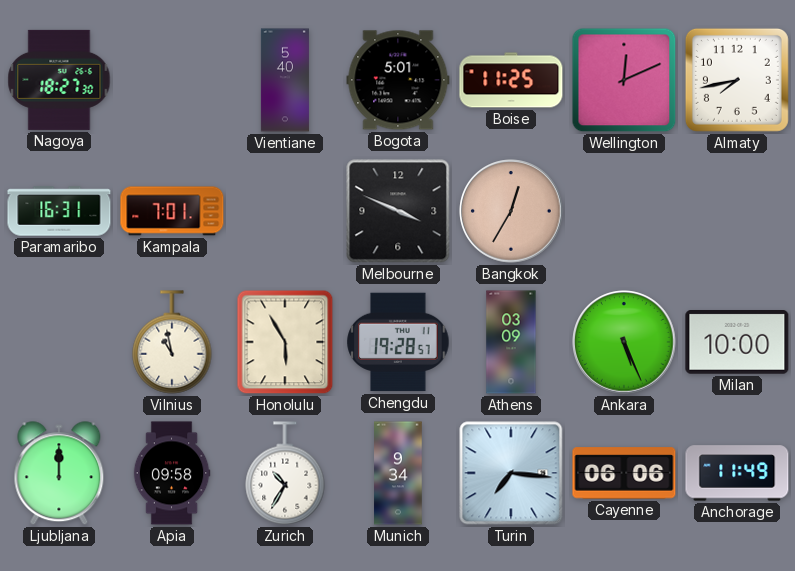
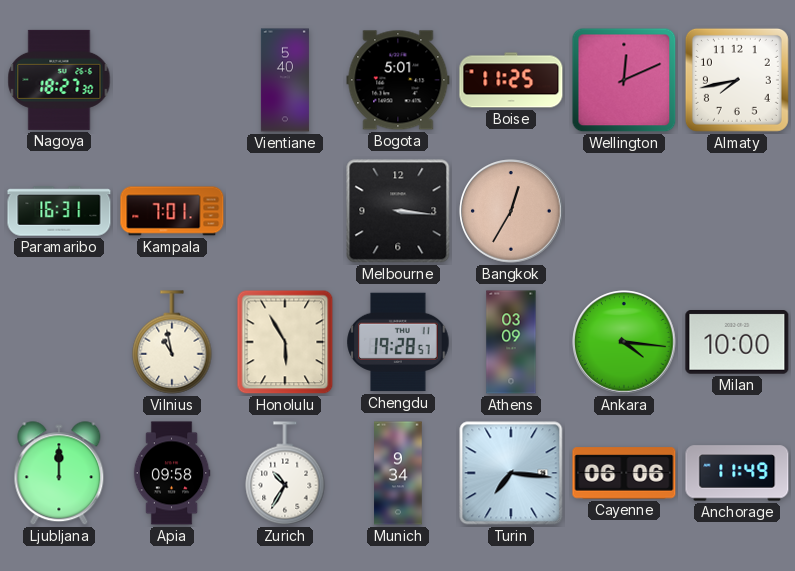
Melbourne: 3:49 -> 3:16
Ankara: 5:26 -> 4:16
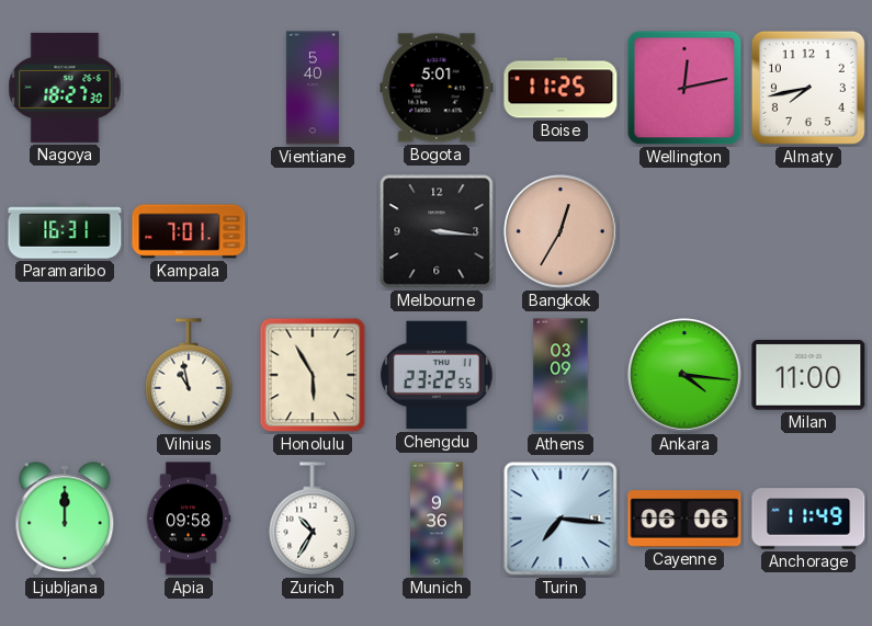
Wellington: 12:11 -> 12:13
Chengdu: 19:28 -> 23:22
Milan: 10:00 -> 11:00
Munich: 9:34 -> 9:36
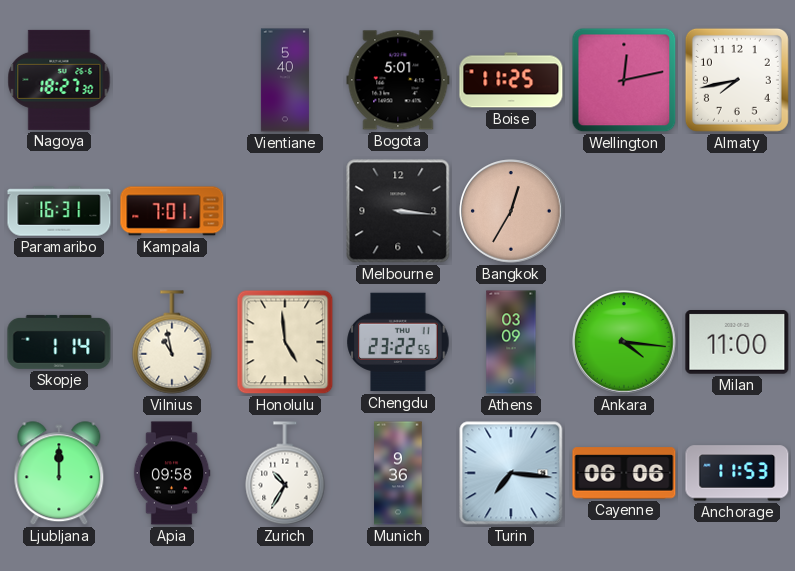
Skopje: none -> 1:14
Honolulu: 5:55 -> 4:59
Anchorage: 11:49 -> 11:53
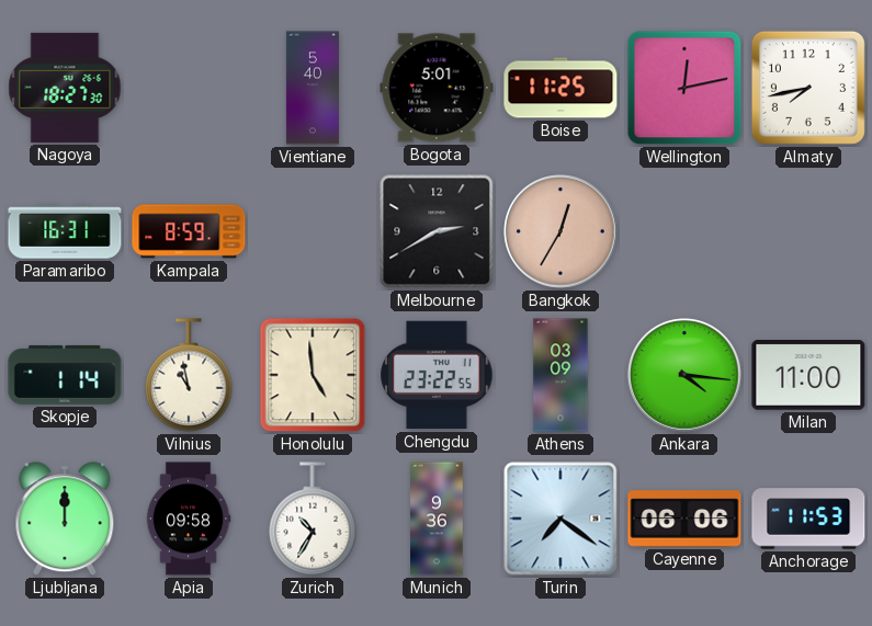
Kampala: 7:01 -> 8:59
Melbourne: 3:16 -> 2:40
Turin: 7:16 -> 7:21
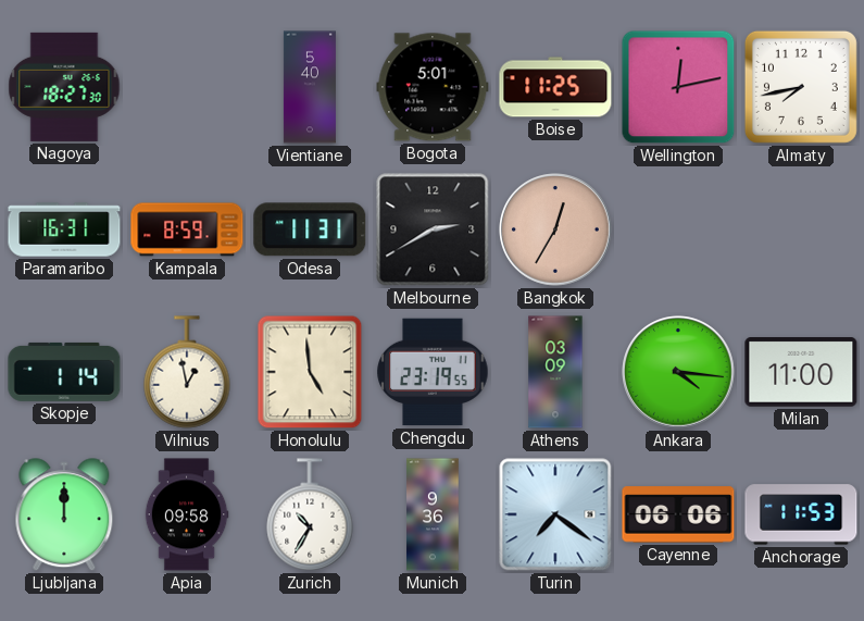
Odesa: none -> 11:31
Vilnius: 10:58 -> 12:58
Chengdu: 23:22 -> 23:19
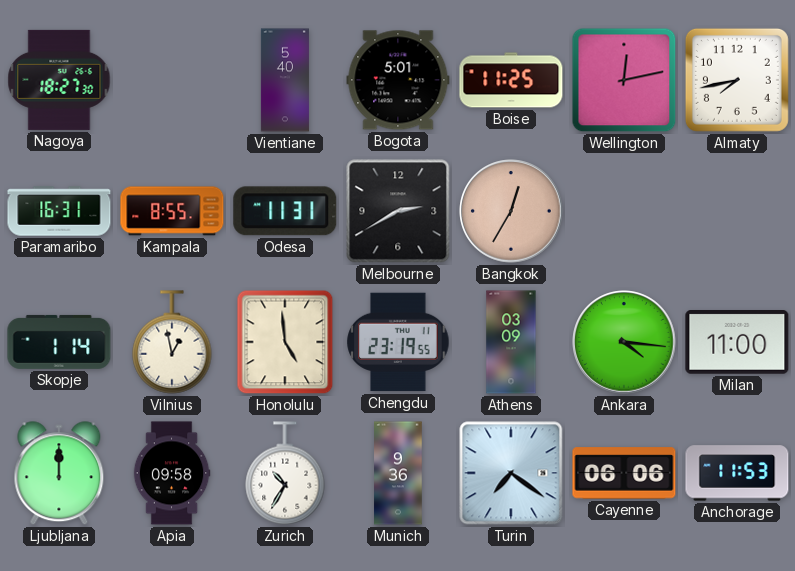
Kampala: 8:59 -> 8:55
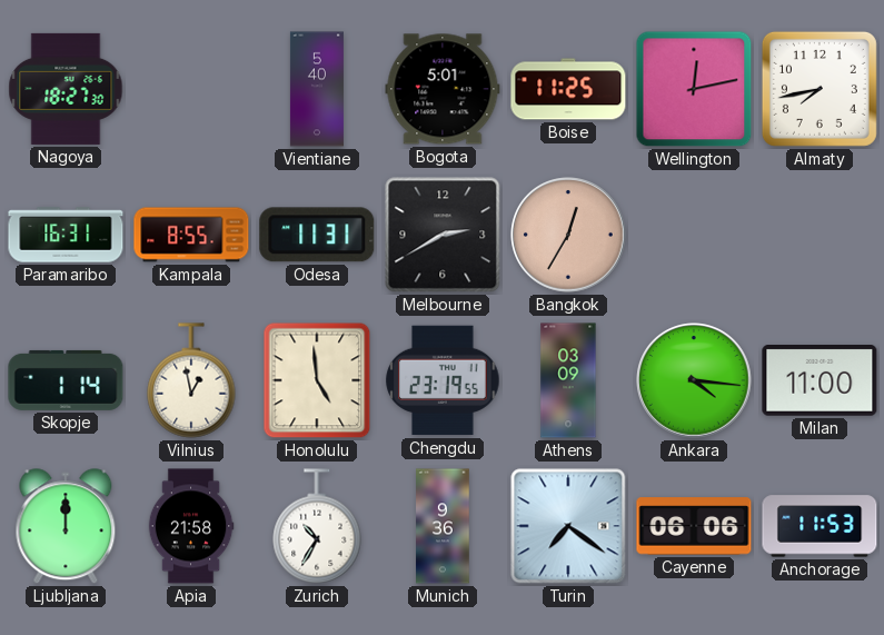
Apia: 09:58 -> 21:58
